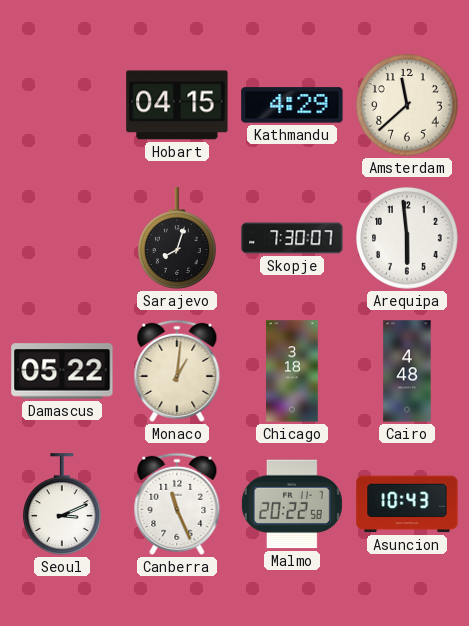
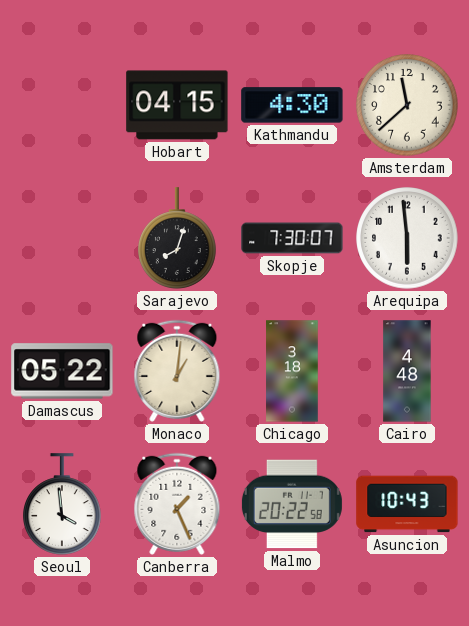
Kathmandu: 4:29 -> 4:30
Seoul: 3:11 -> 3:59
Canberra: 11:26 -> 1:26
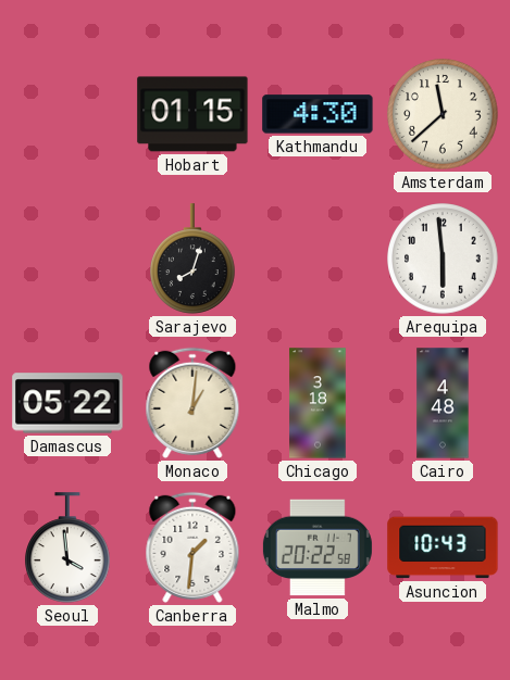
Hobart: 04:15 -> 01:15
Skopje: 7:30 -> none
Canberra: 1:26 -> 1:31
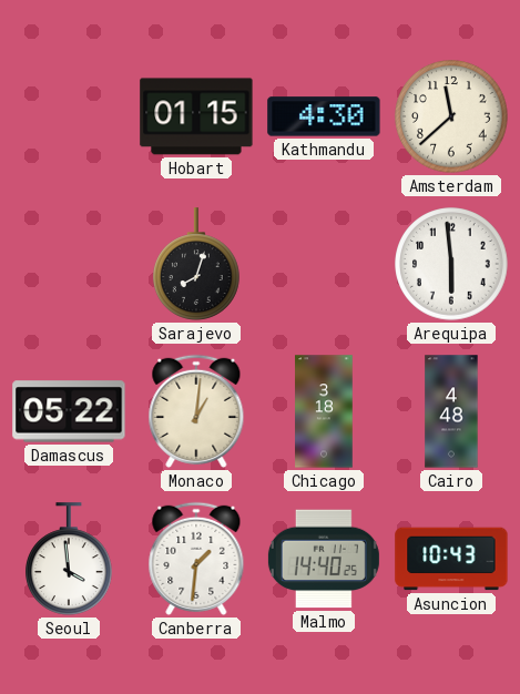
Malmo: 20:22 -> 14:40
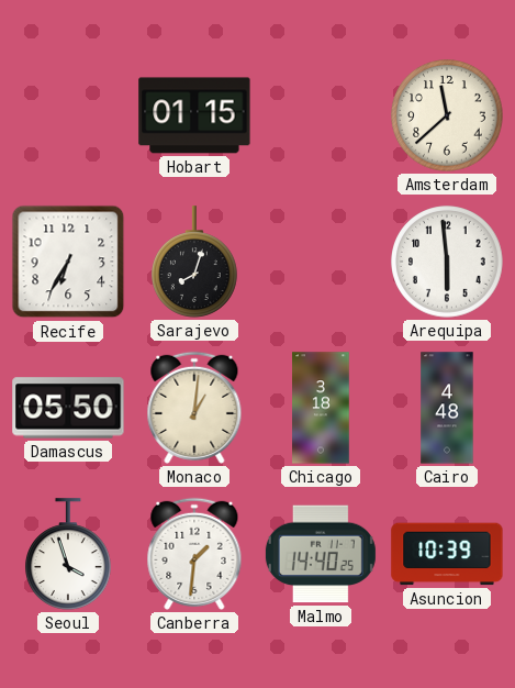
Kathmandu: 4:30 -> none
Recife: none -> 6:35
Damascus: 05:22 -> 05:50
Seoul: 3:59 -> 3:57
Asuncion: 10:43 -> 10:39
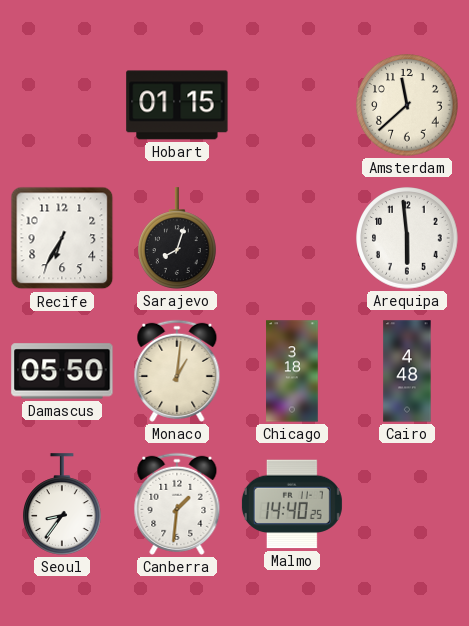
Seoul: 3:57 -> 8:36
Asuncion: 10:39 -> none
